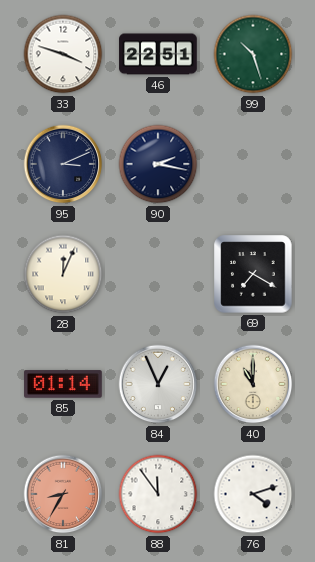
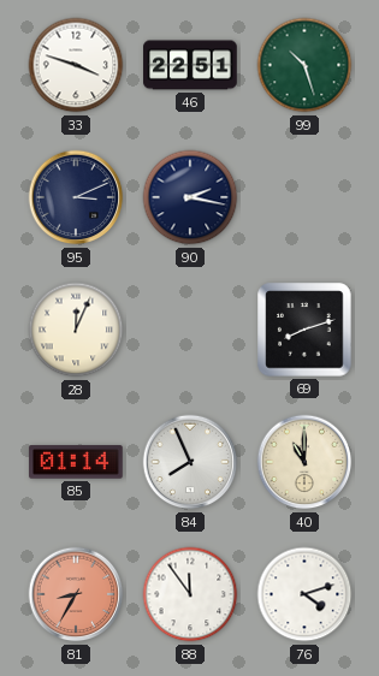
69: 7:20 -> 8:12
84: 12:56 -> 7:56
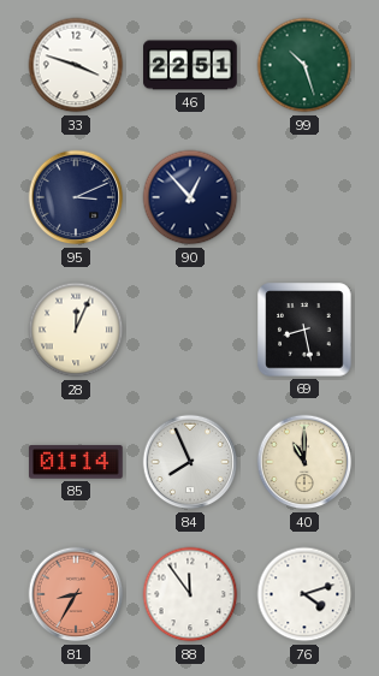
90: 2:17 -> 12:53
69: 8:12 -> 8:28
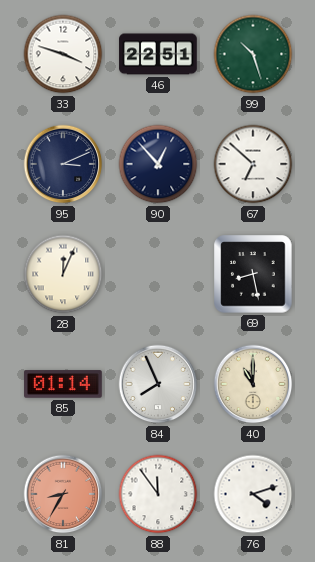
67: none -> 6:52
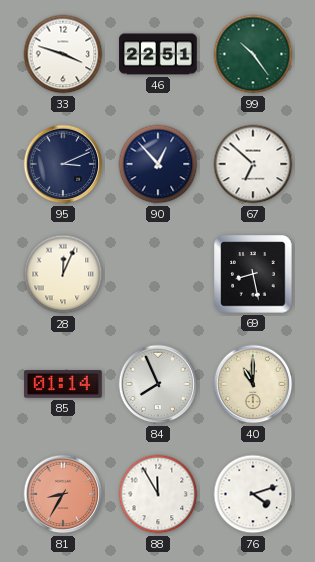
99: 10:27 -> 10:24
88: 11:54 -> 11:55
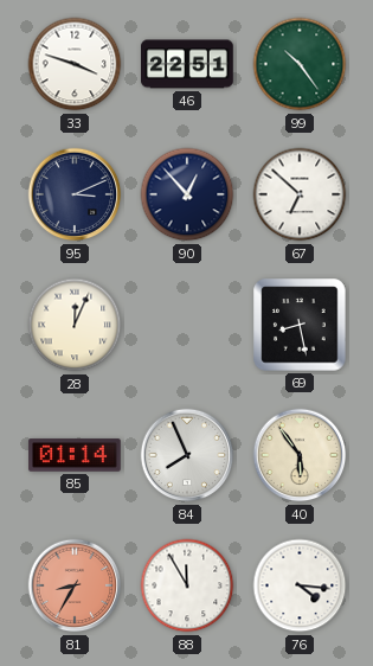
40: 11:00 -> 5:54
76: 4:12 -> 4:16
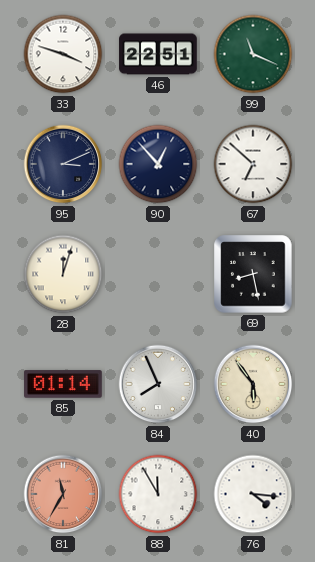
99: 10:24 -> 11:19
28: 12:04 -> 12:03
81: 8:35 -> 11:35
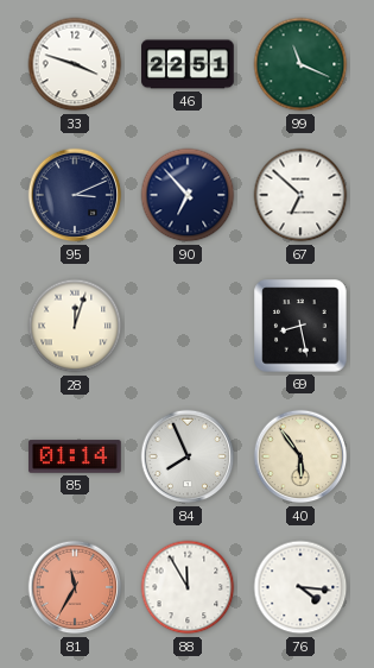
90: 12:53 -> 6:53
